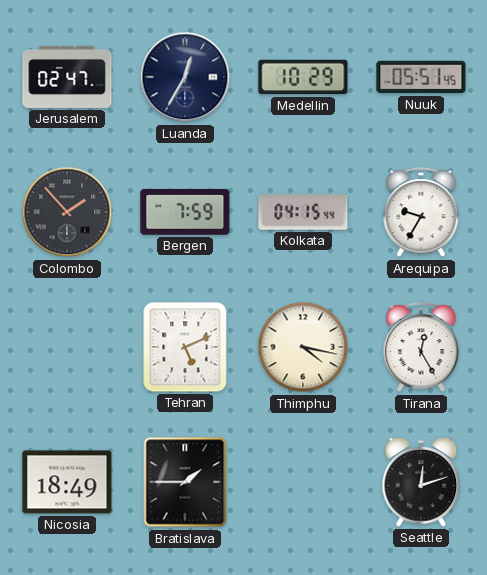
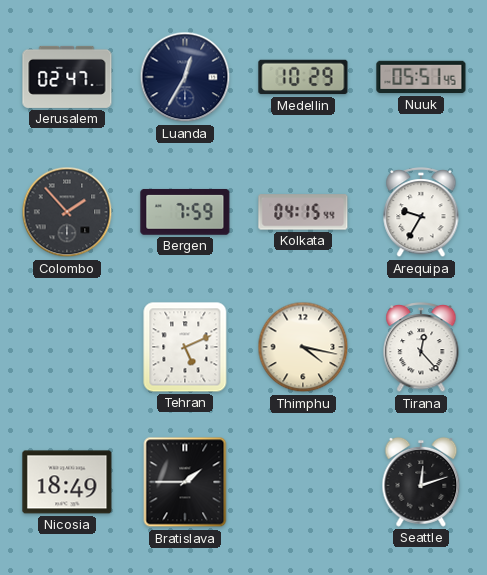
Tirana: 12:25 -> 12:23
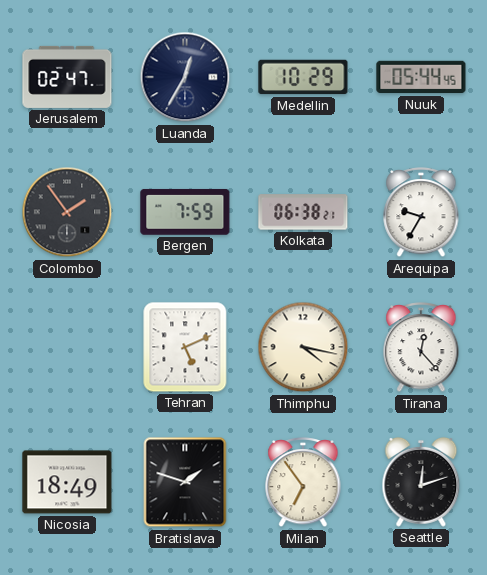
Nuuk: 05:51 -> 05:44
Colombo: 1:53 -> 1:54
Kolkata: 04:15 -> 06:38
Bratislava: 1:45 -> 1:48
Milan: none -> 6:54
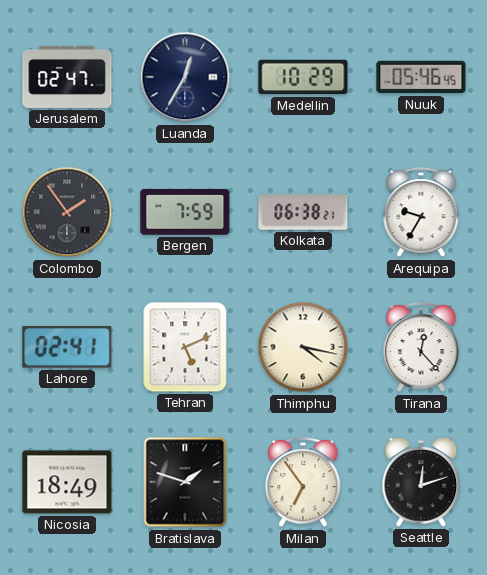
Nuuk: 05:44 -> 05:46
Lahore: none -> 02:41
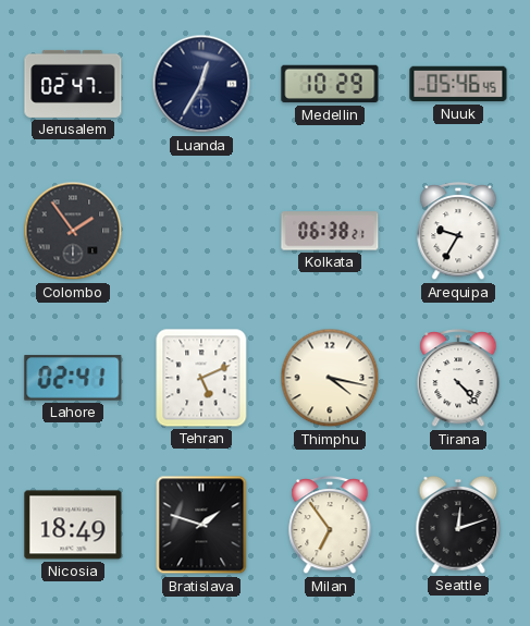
Bergen: 7:59 -> none
Tirana: 12:23 -> 4:23
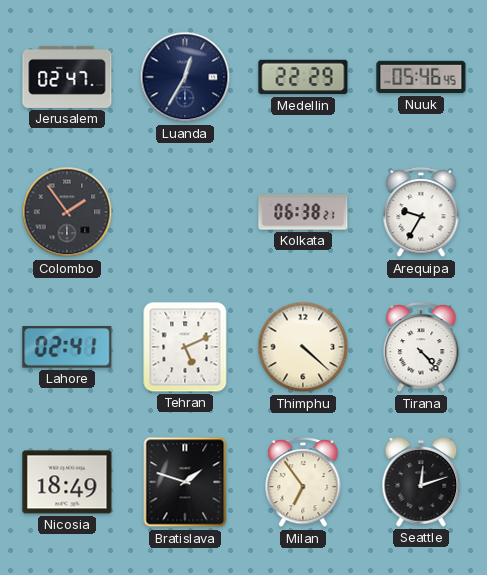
Medellin: 10:29 -> 22:29
Thimphu: 4:17 -> 4:22
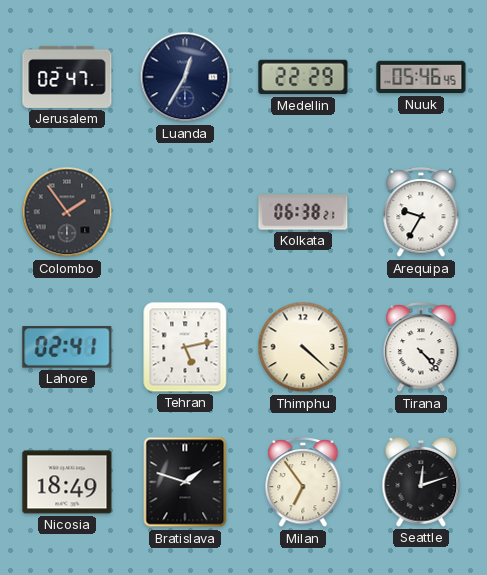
Tehran: 5:11 -> 5:13
